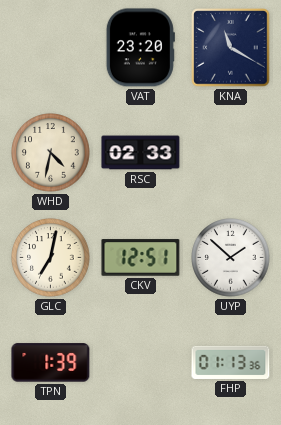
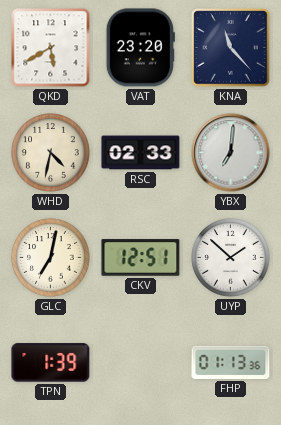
QKD: none -> 5:40
KNA: 11:20 -> 11:23
YBX: none -> 7:01
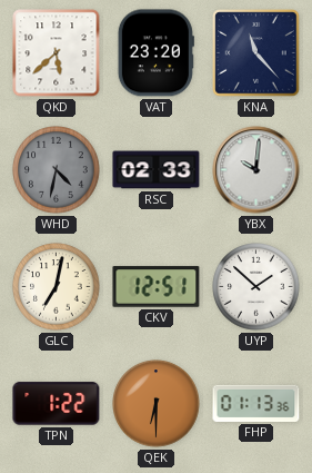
QKD: 5:40 -> 5:38
WHD dial: cream -> grey
YBX: 7:01 -> 10:01
TPN: 1:39 -> 1:22
QEK: none -> 6:30
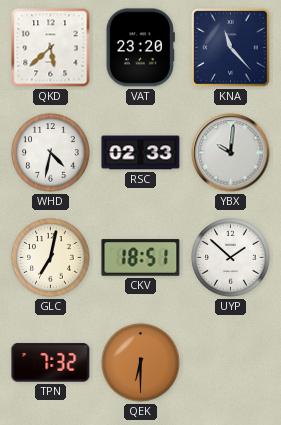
WHD dial: grey -> white
CKV: 12:51 -> 18:51
TPN: 1:22 -> 7:32
FHP: 01:13 -> none
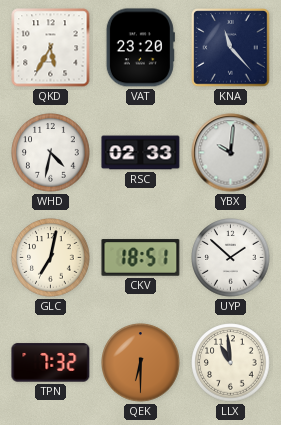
QKD: 5:38 -> 5:35
LLX: none -> 10:59
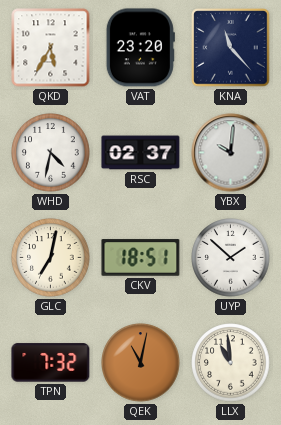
RSC: 02:33 -> 02:37
QEK: 6:30 -> 11:02
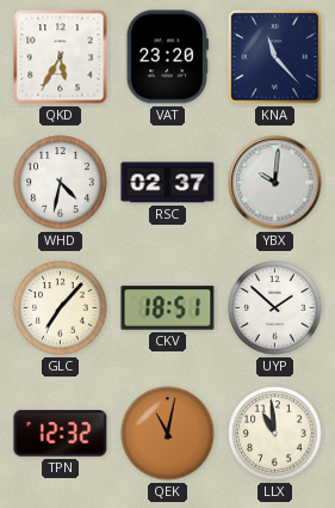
GLC: 7:02 -> 7:07
TPN: 7:32 -> 12:32
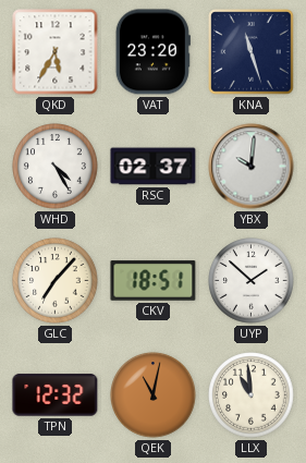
KNA: 11:23 -> 11:27
WHD: 4:32 -> 4:25
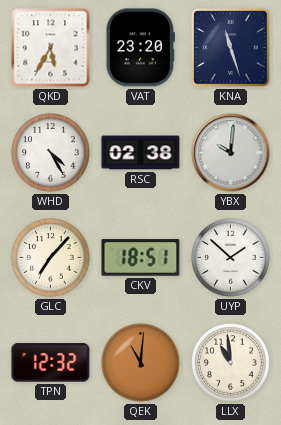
RSC: 02:37 -> 02:38
QEK: 11:02 -> 11:01
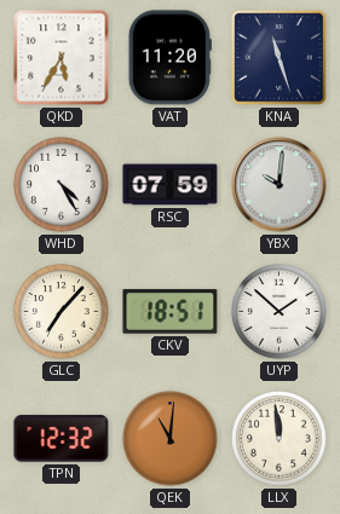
VAT: 23:20 -> 11:20
RSC: 02:38 -> 07:59
LLX: 10:59 -> 11:59
